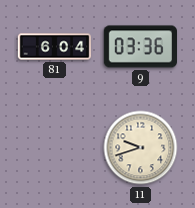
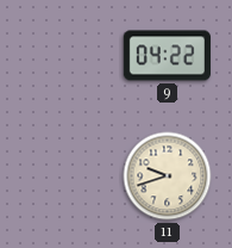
81: 6:04 -> none
9: 03:36 -> 04:22
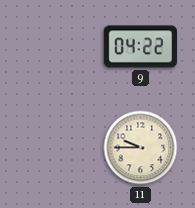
11: 9:42 -> 9:45
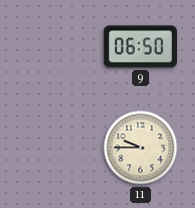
9: 04:22 -> 06:50
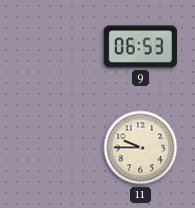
9: 06:50 -> 06:53
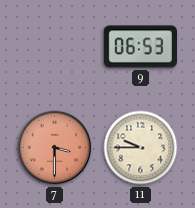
7: none -> 3:30
